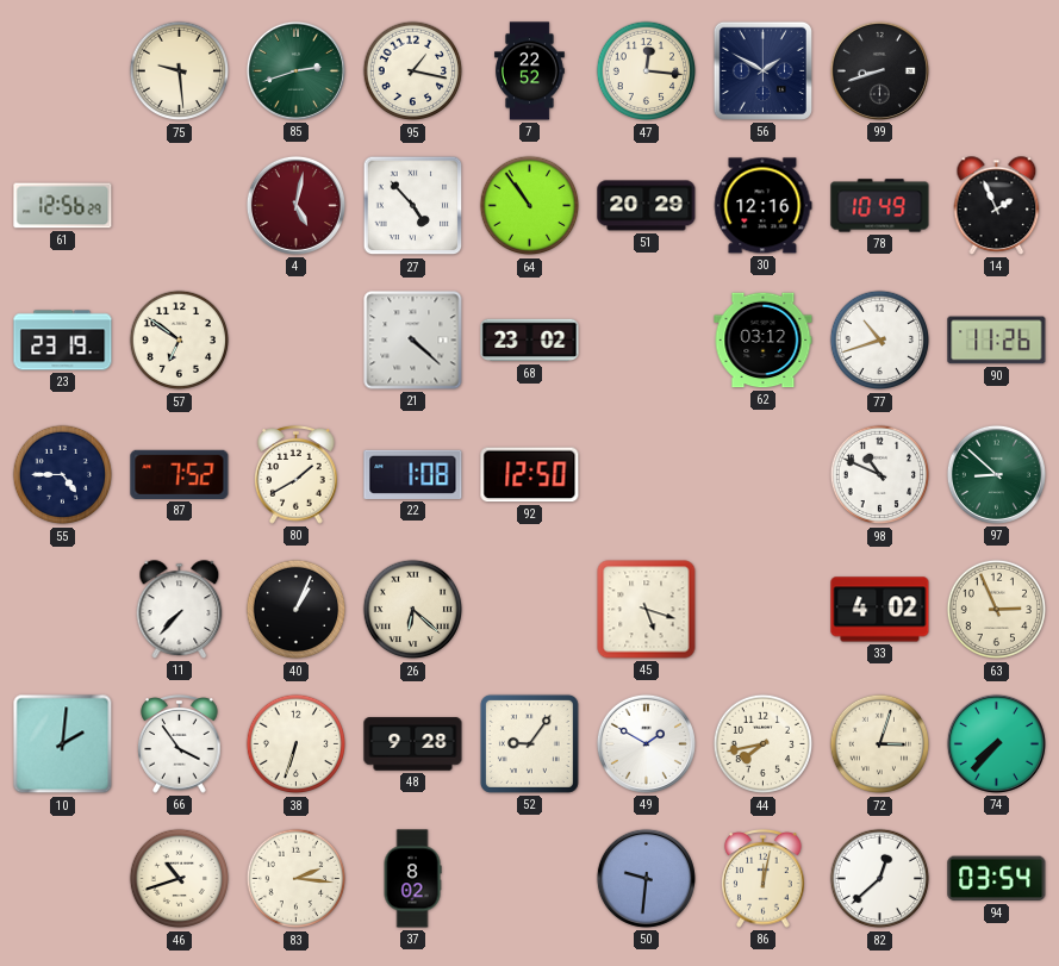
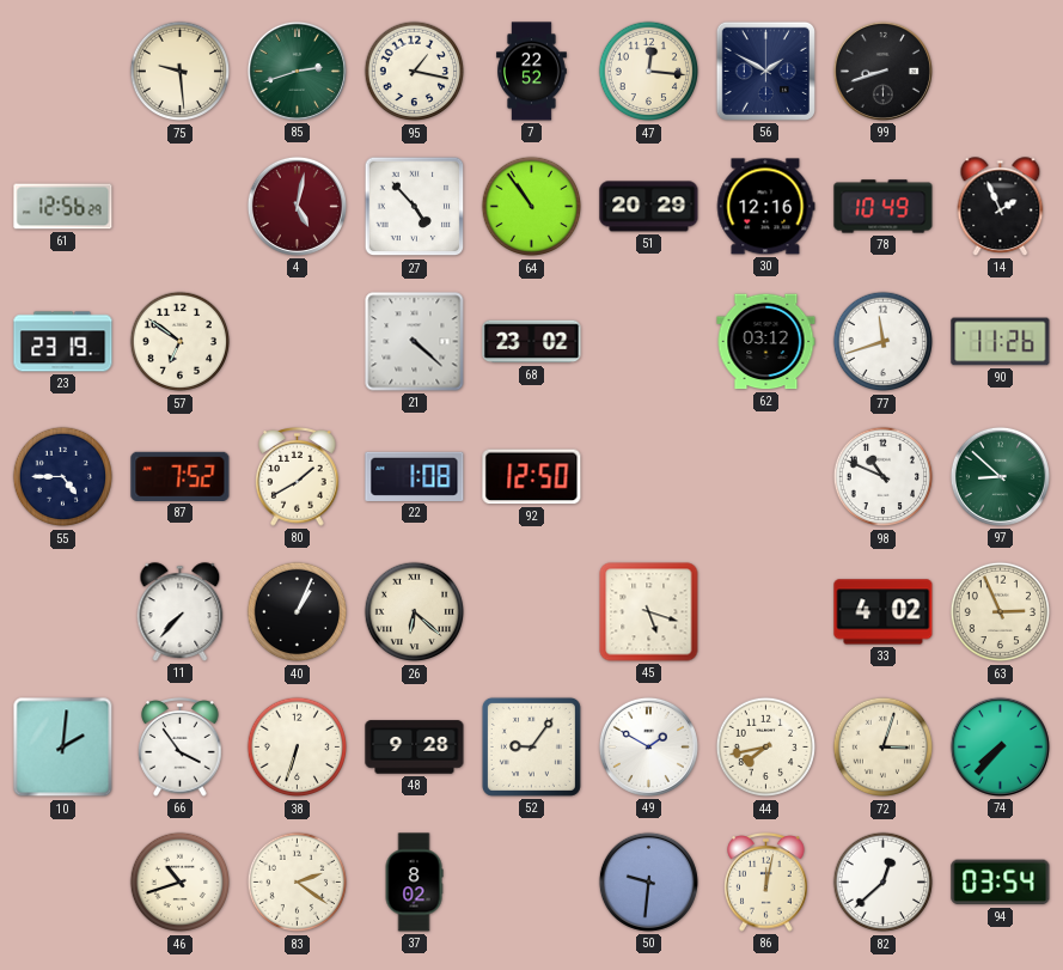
77: 10:42 -> 11:42
83: 2:16 -> 2:21
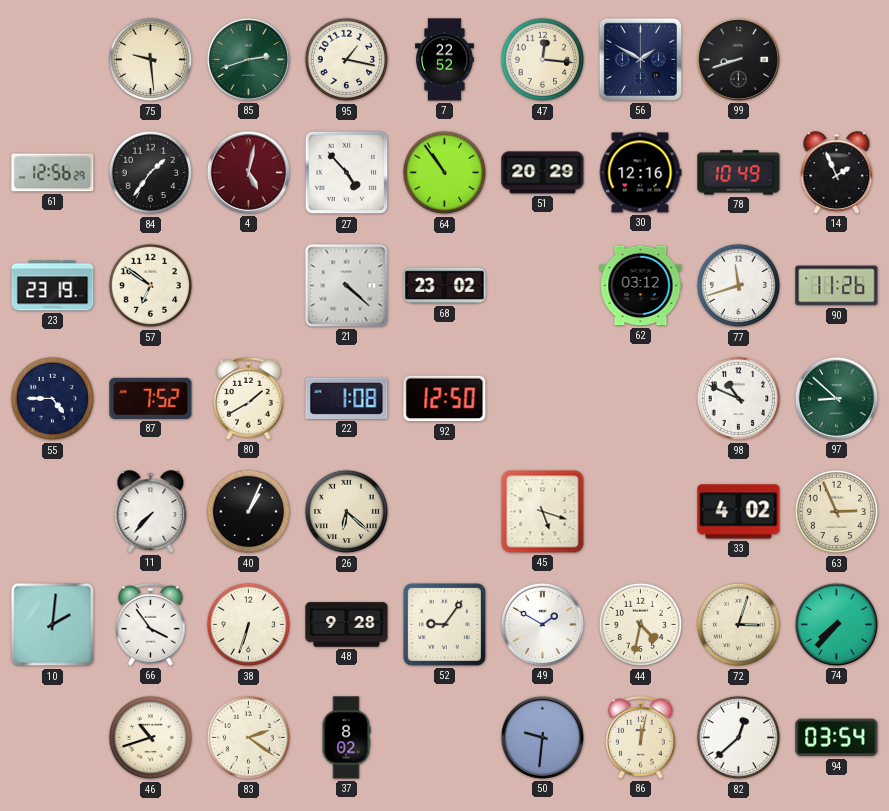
84: none -> 1:36
44: 7:43 -> 4:32
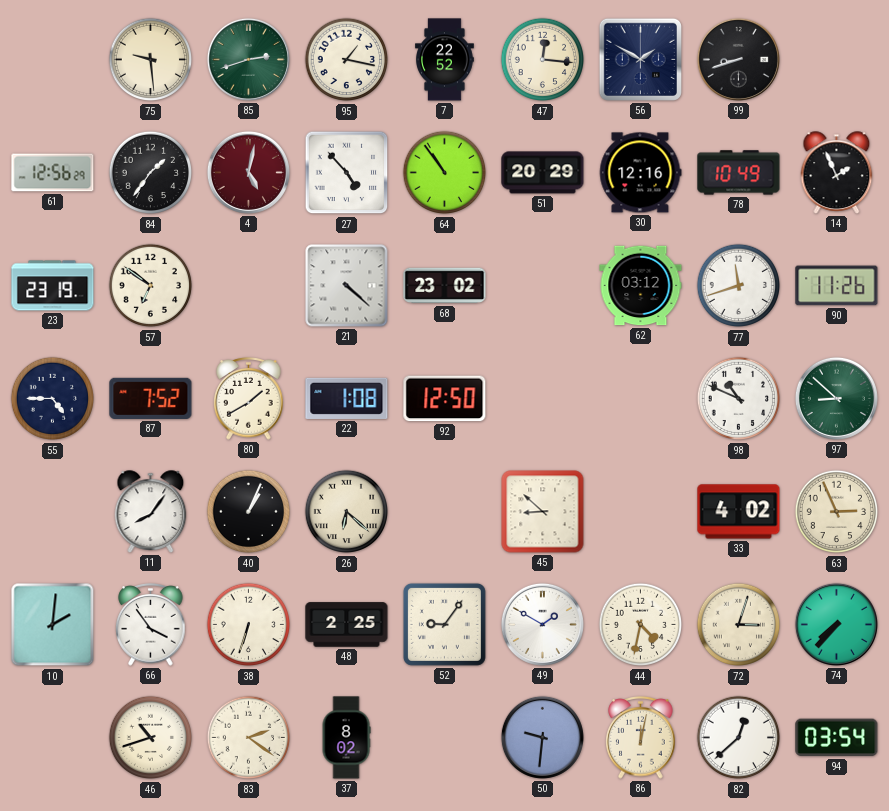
11: 7:37 -> 8:06
45: 5:18 -> 8:52
48: 9:28 -> 2:25
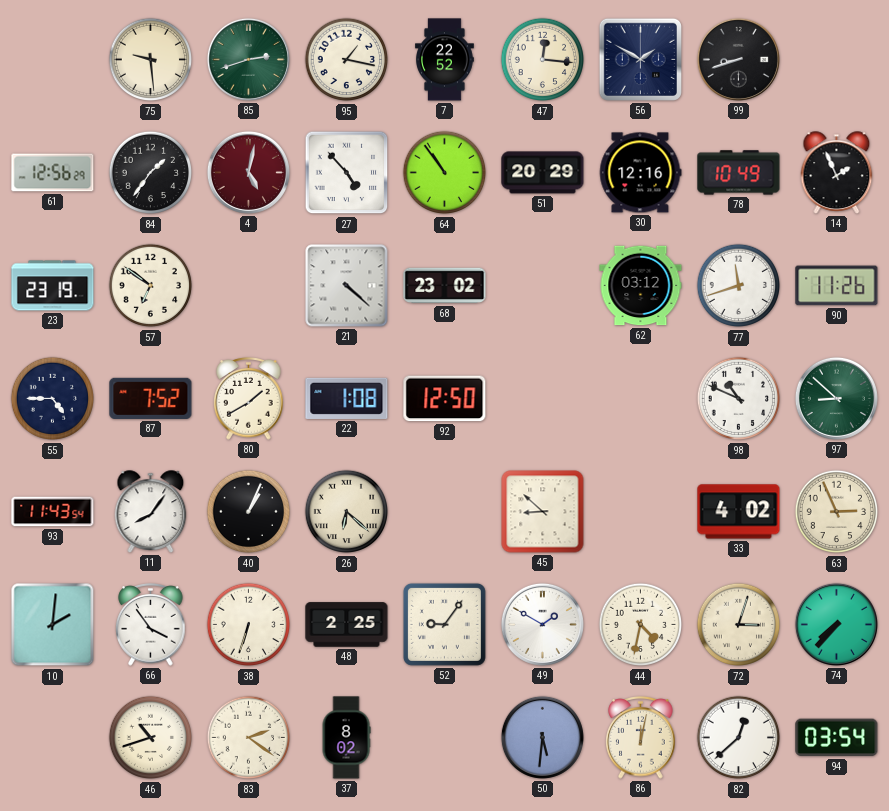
93: none -> 11:43
50: 9:31 -> 5:31
